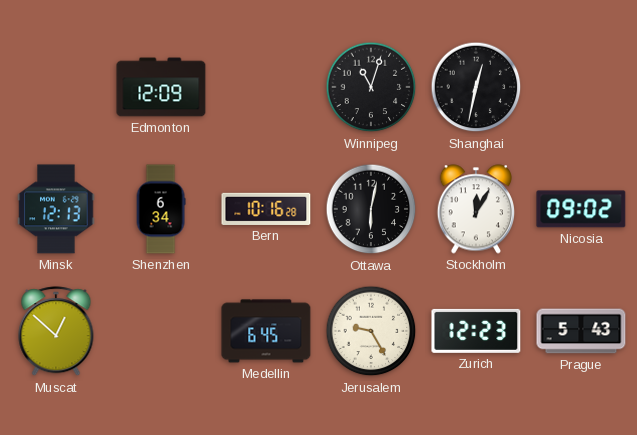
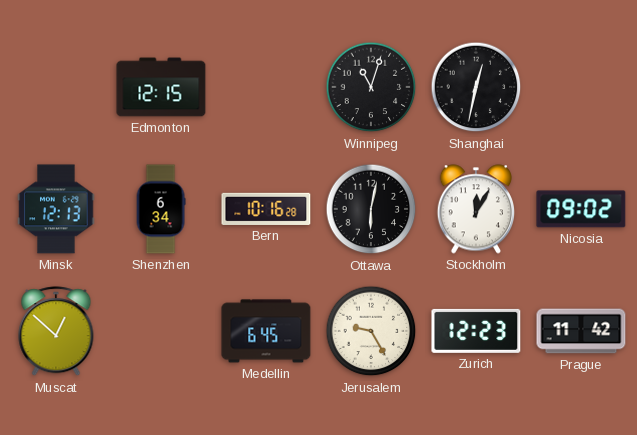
Edmonton: 12:09 -> 12:15
Prague: 5:43 -> 11:42
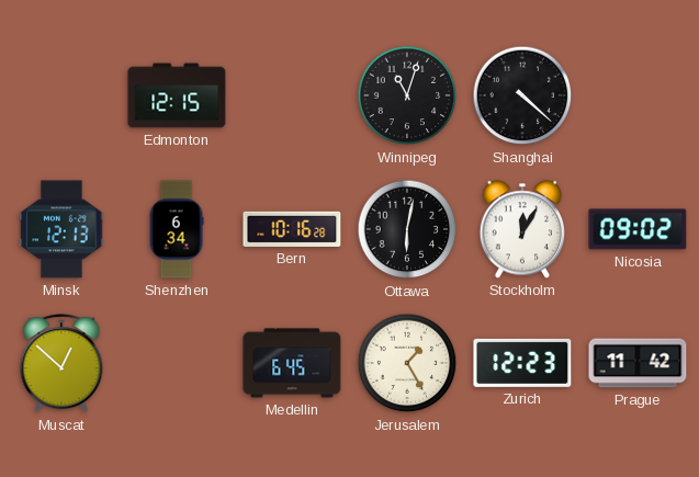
Shanghai: 12:32 -> 4:22
Jerusalem: 9:25 -> 1:25
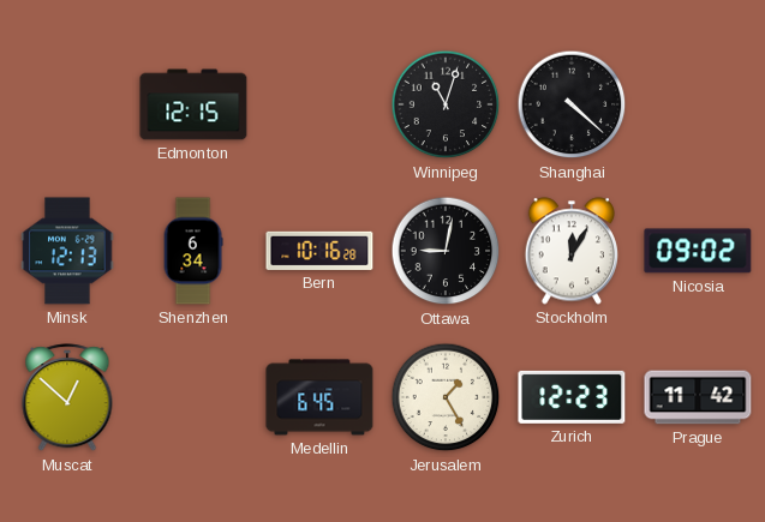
Ottawa: 6:02 -> 9:02
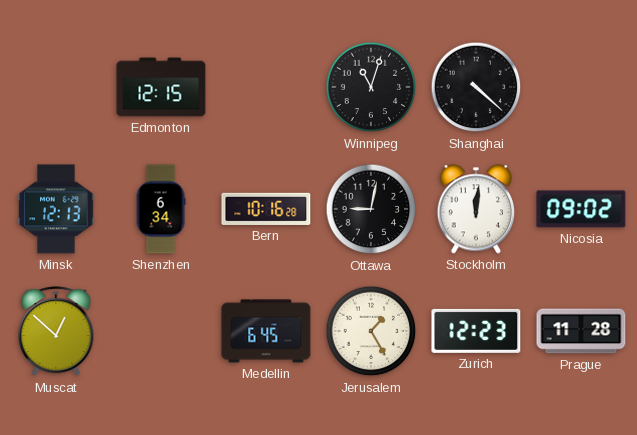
Stockholm: 12:05 -> 12:01
Prague: 11:42 -> 11:28
